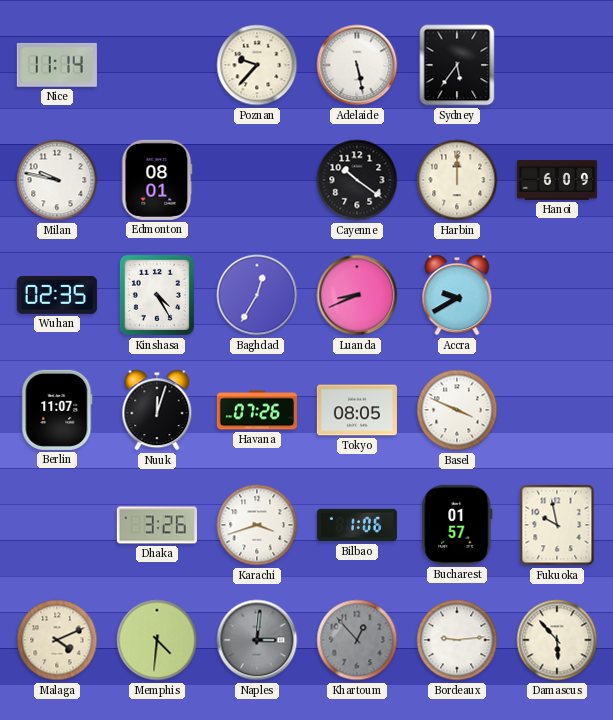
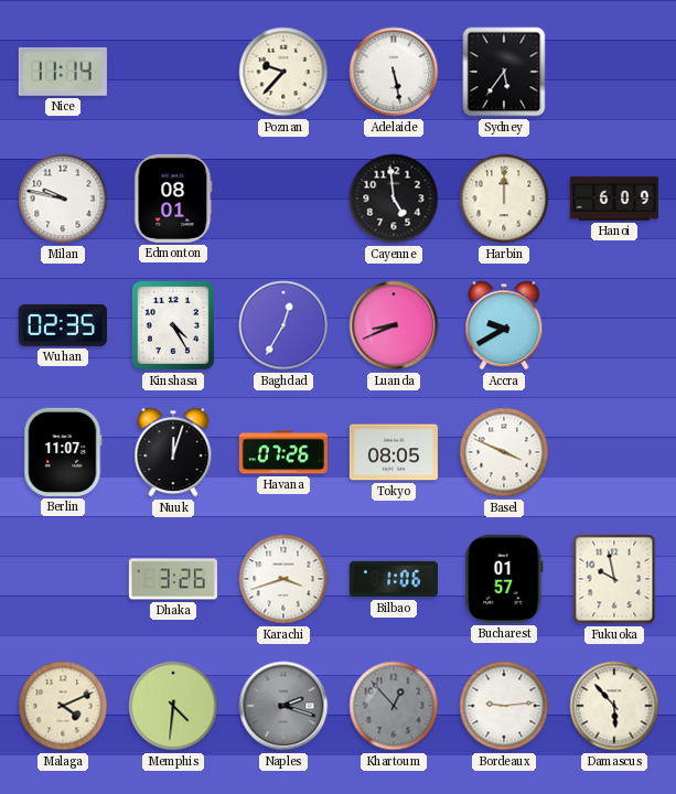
Cayenne: 10:21 -> 4:59
Naples: 3:01 -> 2:18
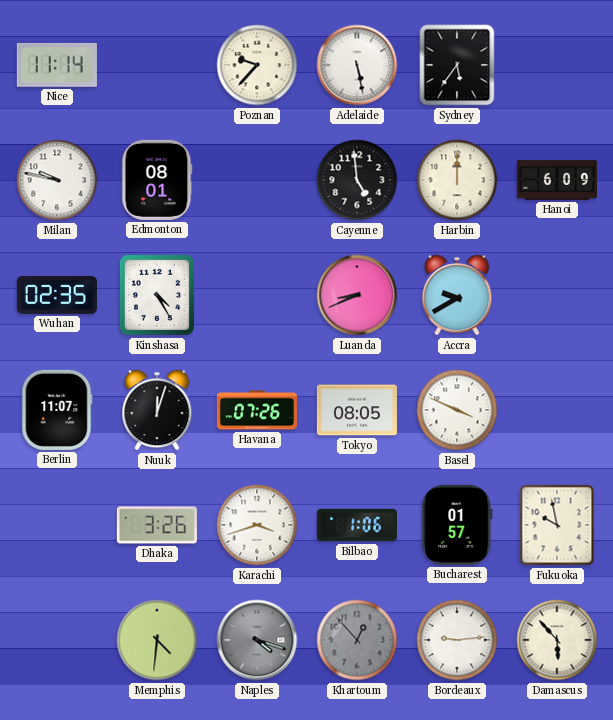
Baghdad: 12:35 -> none
Malaga: 4:11 -> none
Naples: 2:18 -> 4:18
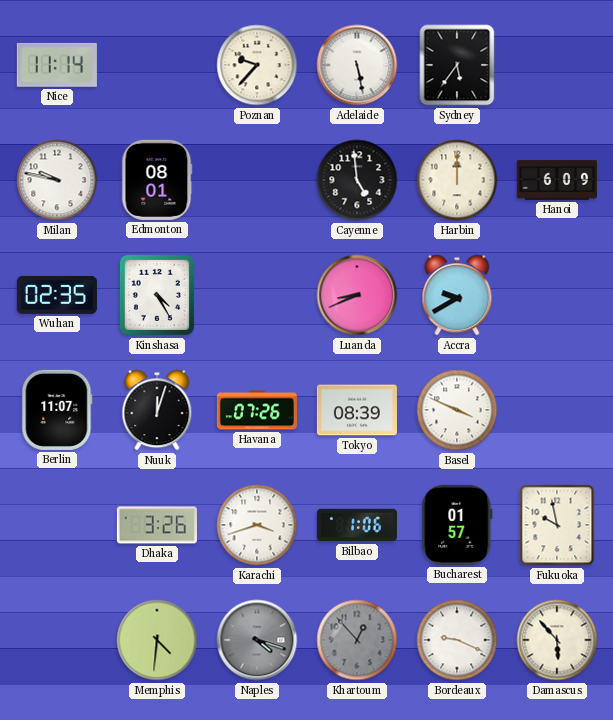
Tokyo: 08:05 -> 08:39
Bordeaux: 9:14 -> 9:19
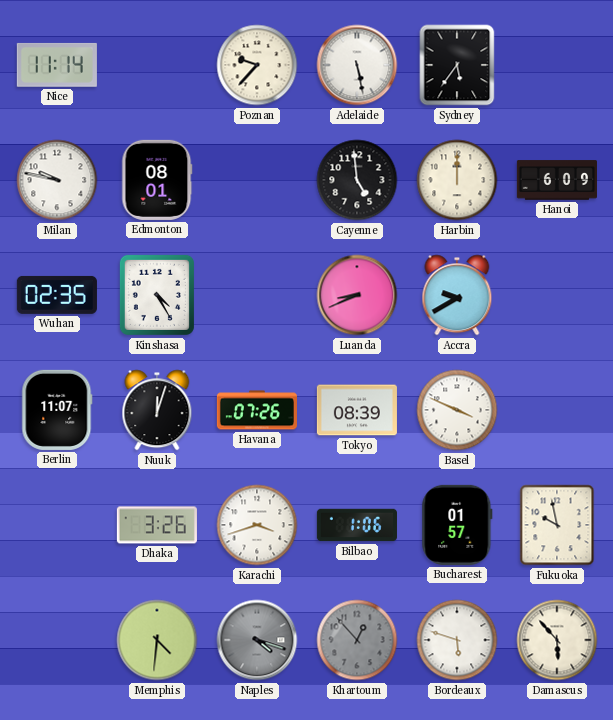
Bordeaux: 9:19 -> 5:48
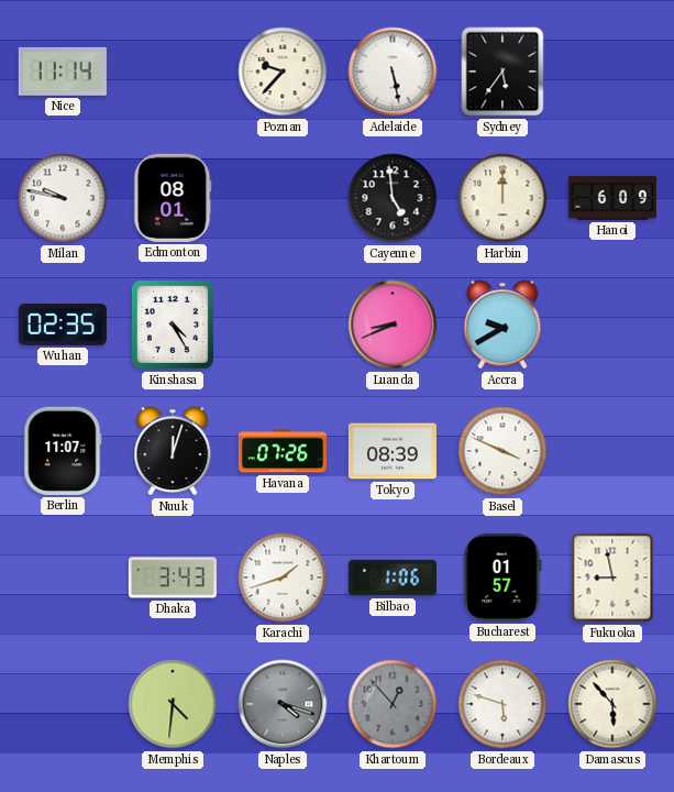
Dhaka: 3:26 -> 3:43
Karachi: 3:42 -> 1:42
Fukuoka: 9:58 -> 8:58
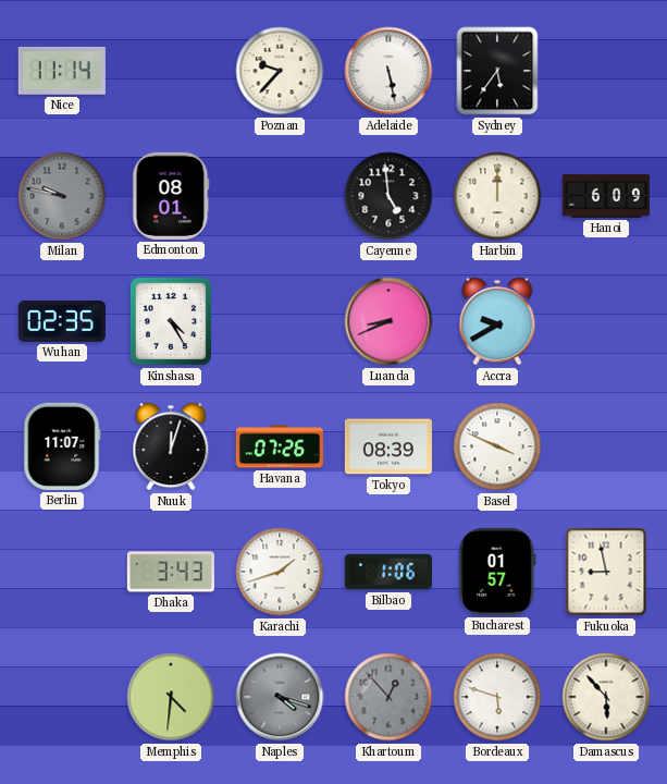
Milan dial: white -> grey
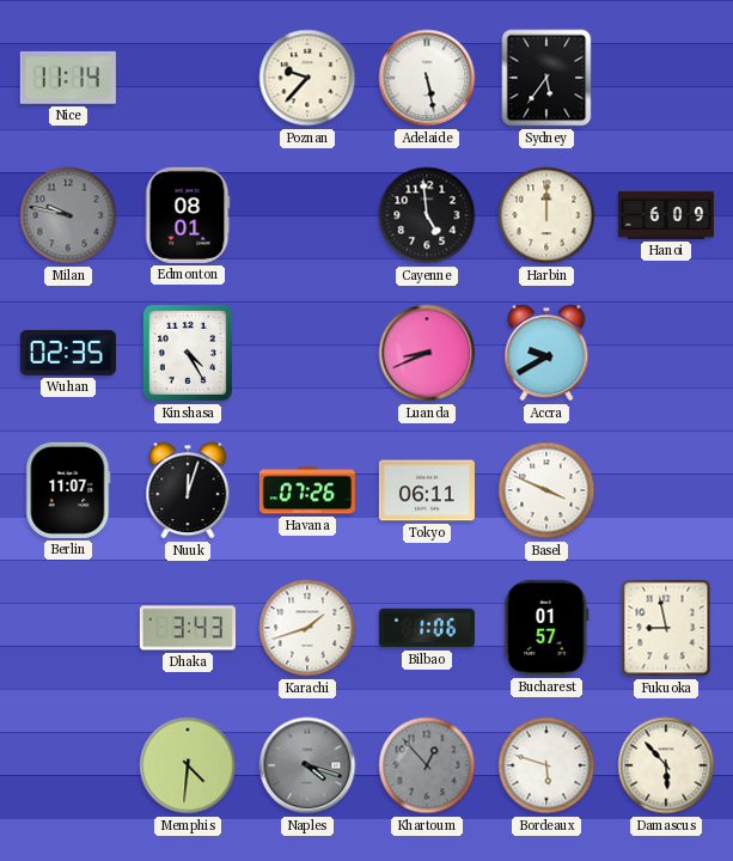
Tokyo: 08:39 -> 06:11
